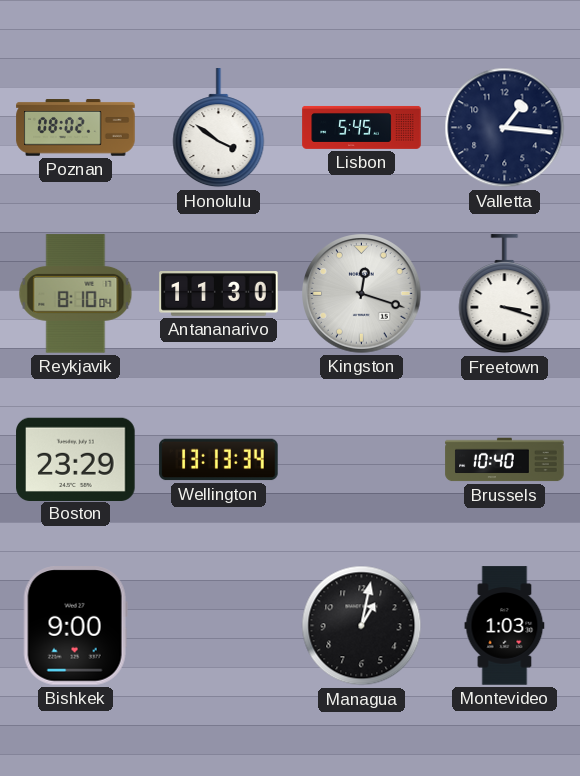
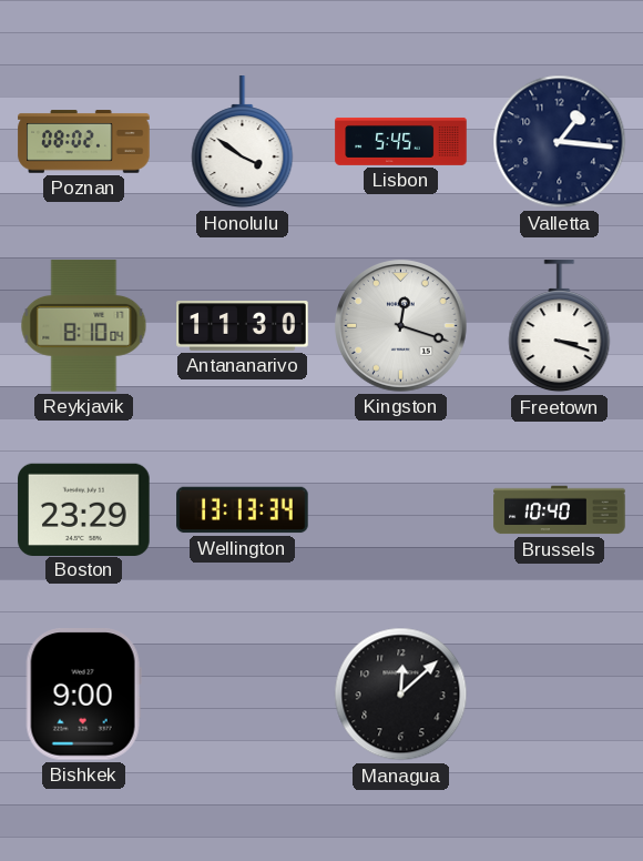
Managua: 1:02 -> 12:08
Montevideo: 1:03 -> none
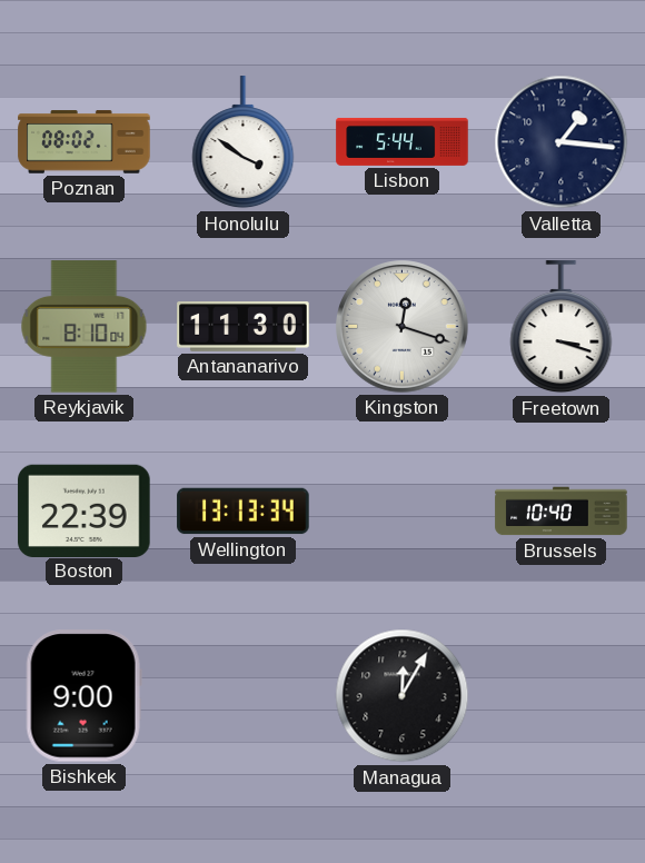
Lisbon: 5:45 -> 5:44
Boston: 23:29 -> 22:39
Managua: 12:08 -> 12:05
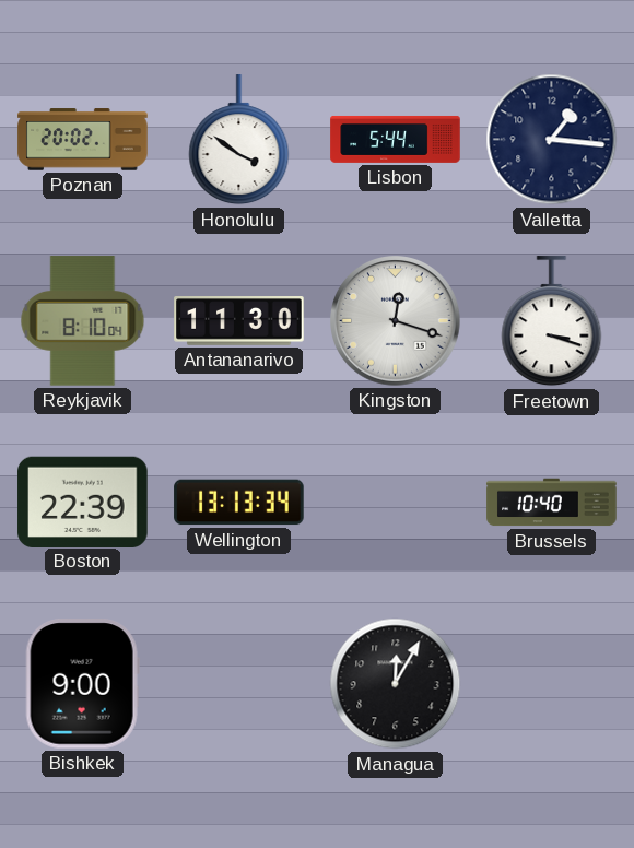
Poznan: 08:02 -> 20:02
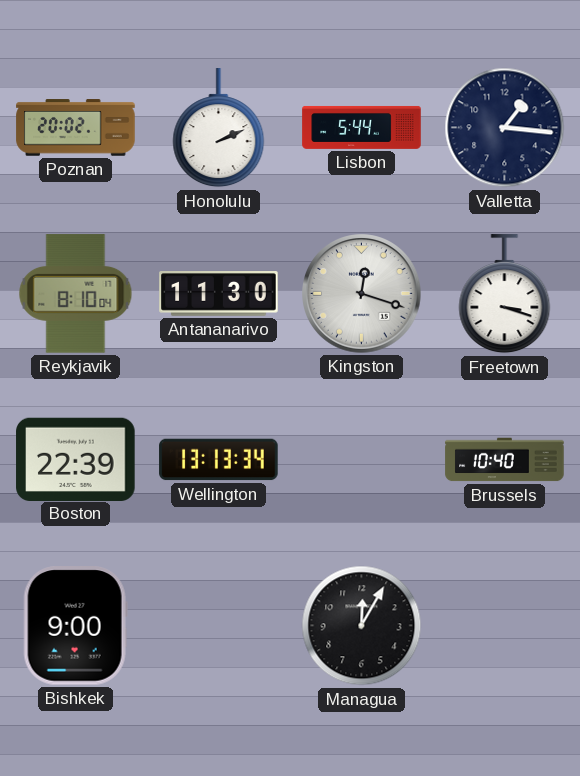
Honolulu: 3:51 -> 2:11
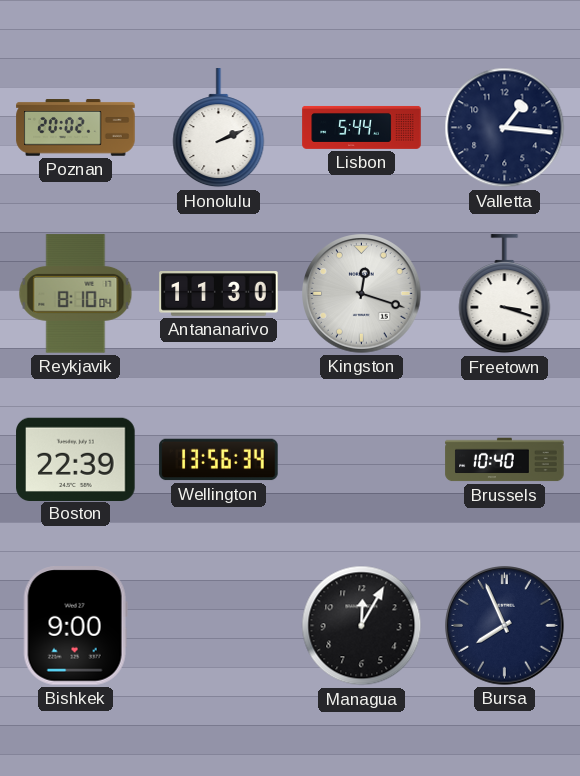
Wellington: 13:13 -> 13:56
Bursa: none -> 7:56
